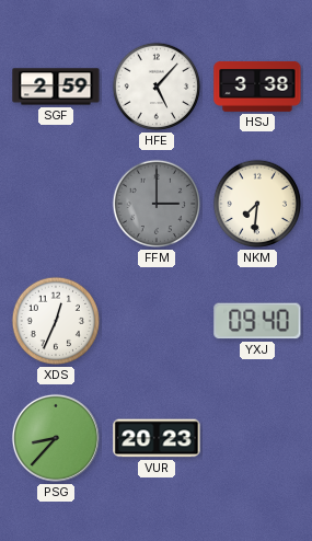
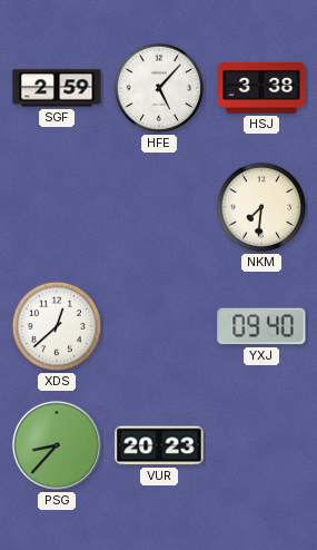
FFM: 3:00 -> none
XDS: 12:34 -> 12:38
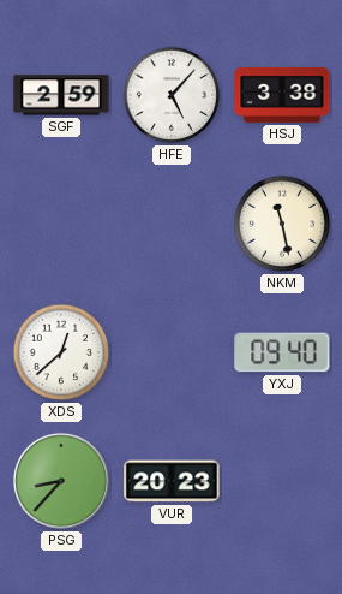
NKM: 7:31 -> 11:28
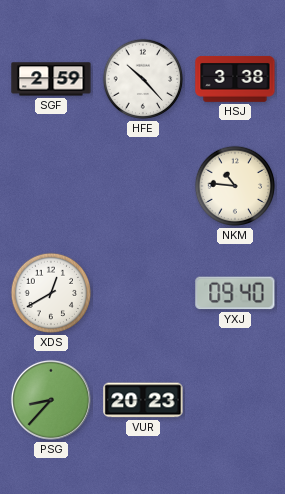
HFE: 5:07 -> 10:23
NKM: 11:28 -> 10:46
XDS: 12:38 -> 12:40
